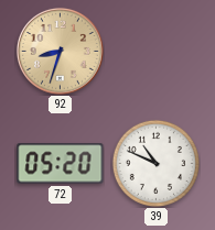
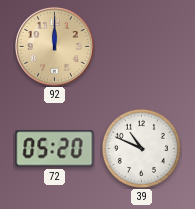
92: 8:33 -> 12:00
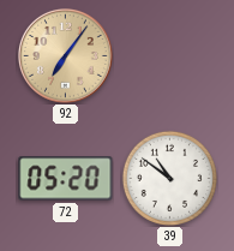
92: 12:00 -> 7:06
39: 10:49 -> 10:51
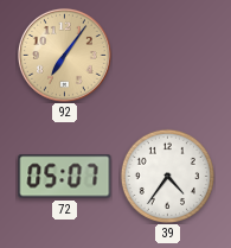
72: 05:20 -> 05:07
39: 10:51 -> 4:36
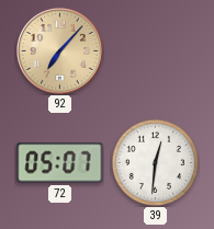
92: 7:06 -> 7:07
39: 4:36 -> 12:31
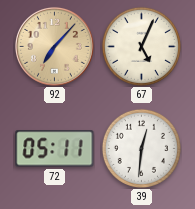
67: none -> 5:04
72: 05:07 -> 05:11
